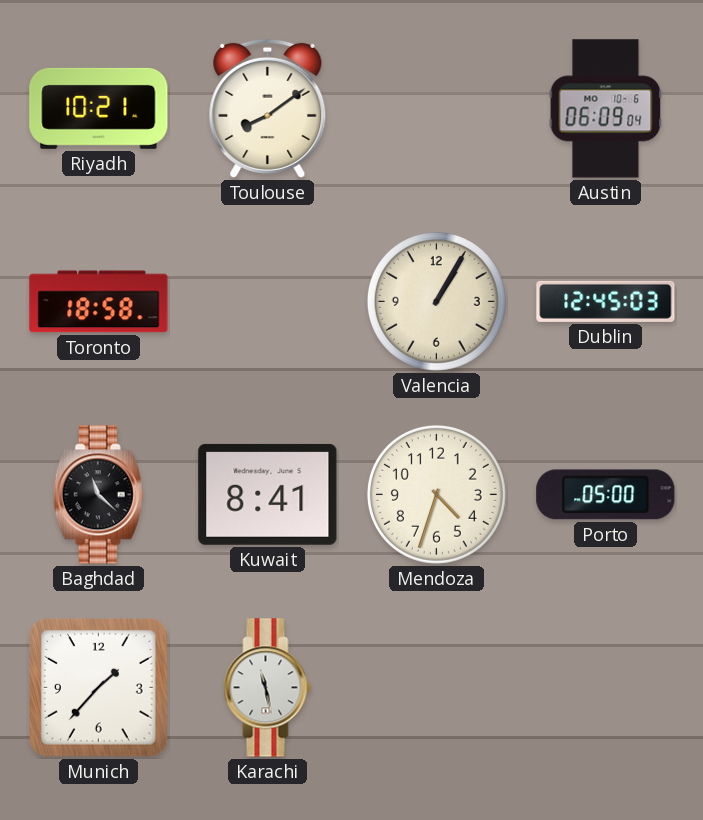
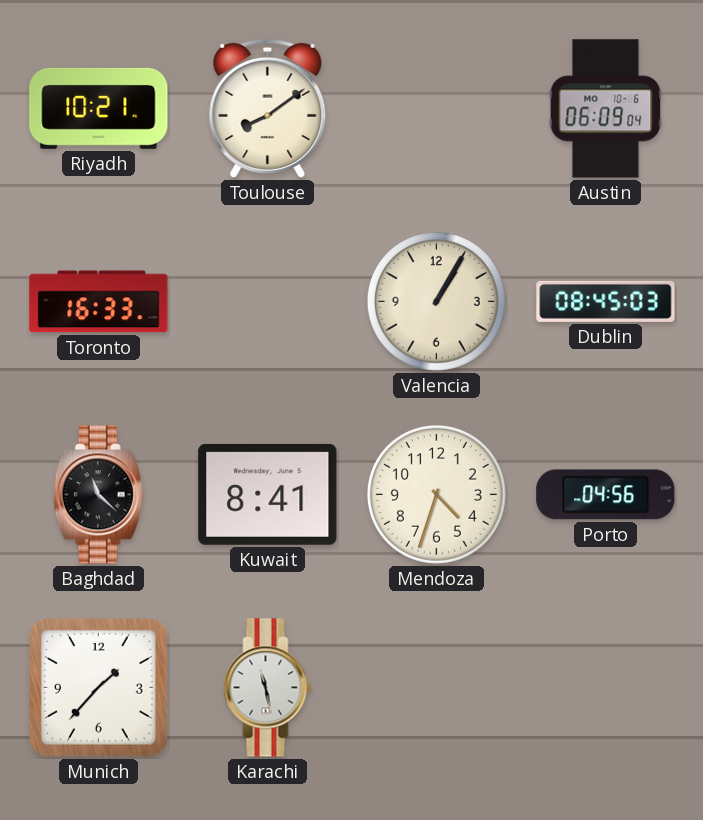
Toronto: 18:58 -> 16:33
Dublin: 12:45 -> 08:45
Porto: 05:00 -> 04:56
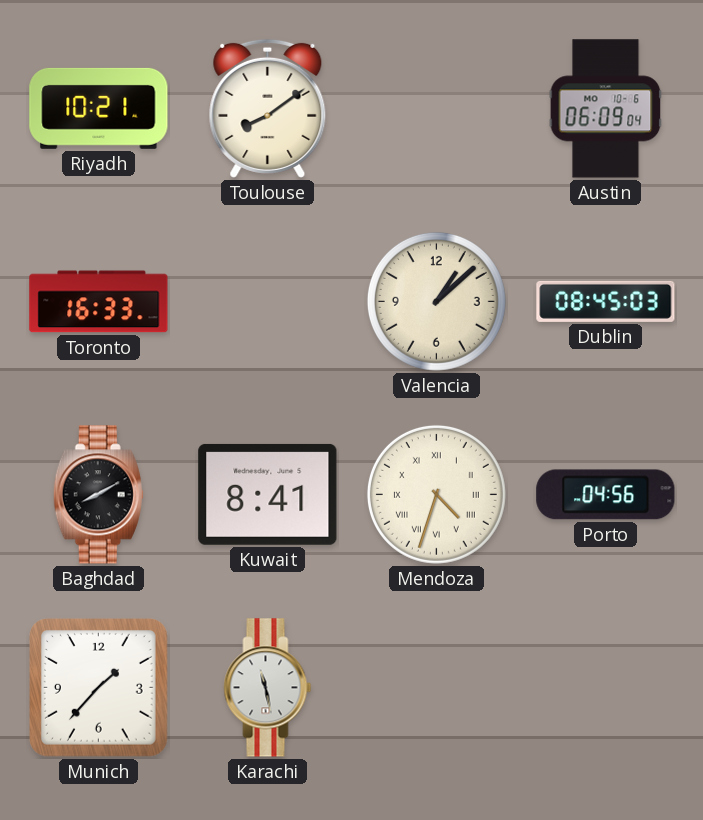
Valencia: 1:05 -> 1:08
Baghdad: 11:22 -> 8:10
Mendoza numerals: Arabic -> Roman
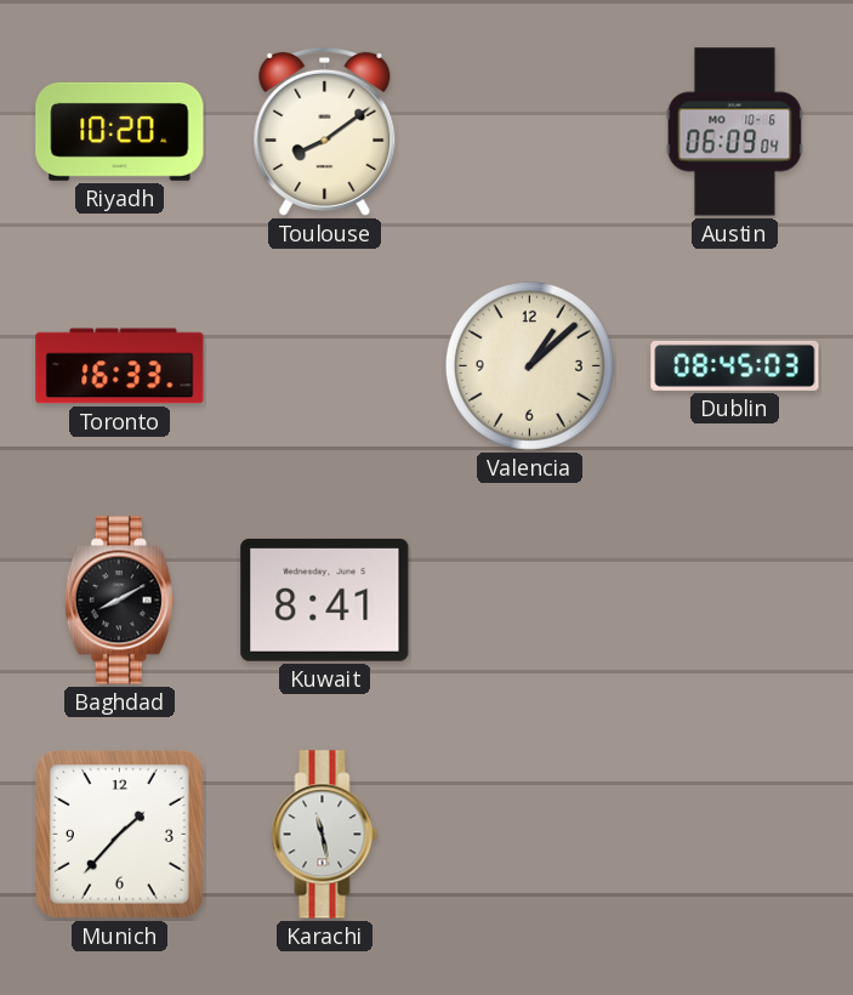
Riyadh: 10:21 -> 10:20
Mendoza: 4:33 -> none
Porto: 04:56 -> none
